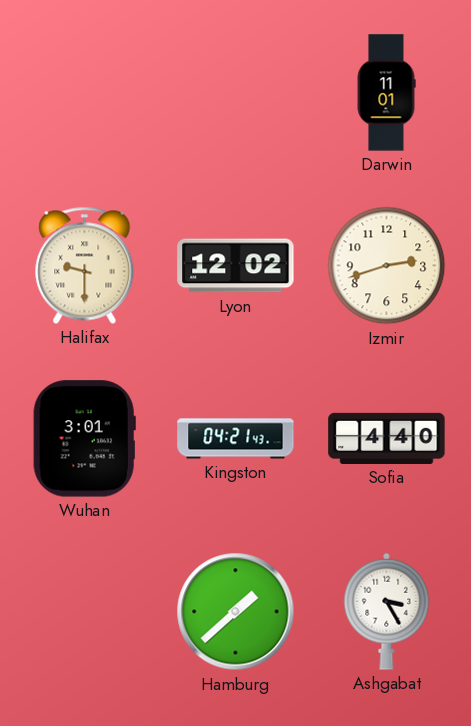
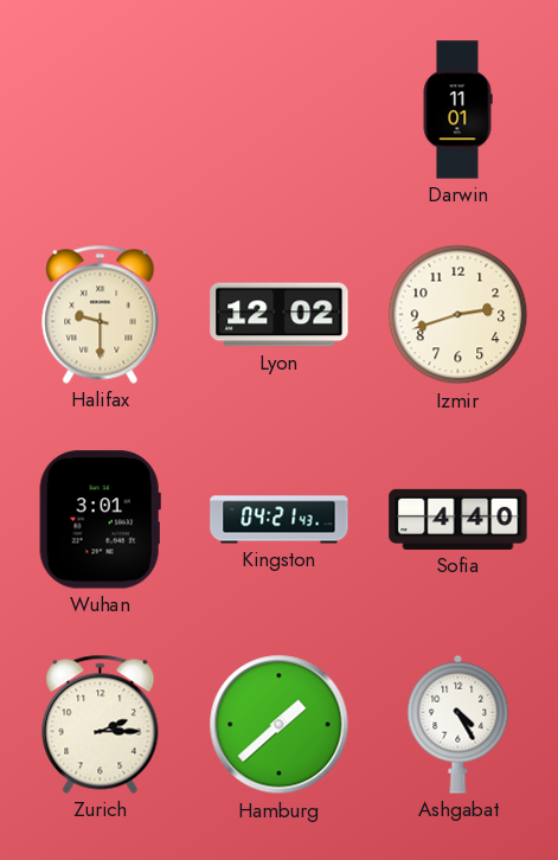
Zurich: none -> 2:15
Ashgabat: 3:25 -> 4:25
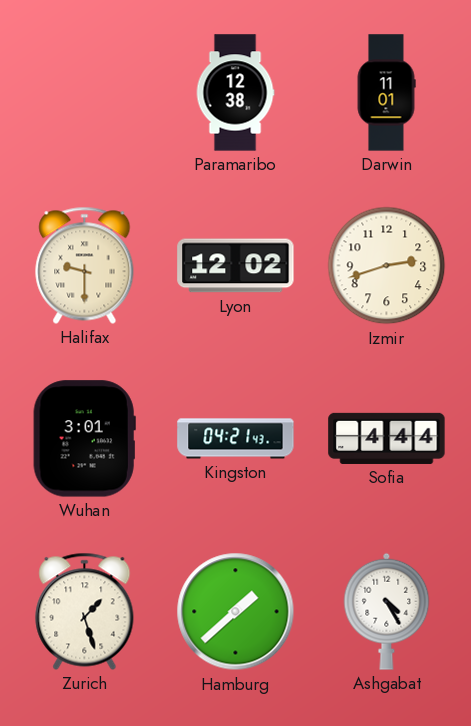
Paramaribo: none -> 12:38
Sofia: 4:40 -> 4:44
Zurich: 2:15 -> 1:27
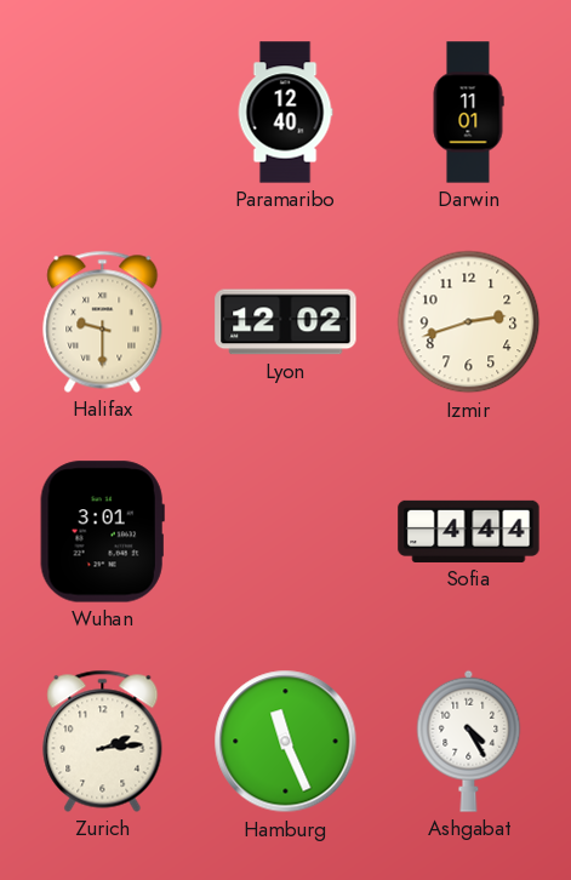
Paramaribo: 12:38 -> 12:40
Kingston: 04:21 -> none
Zurich: 1:27 -> 2:14
Hamburg: 1:38 -> 11:26
